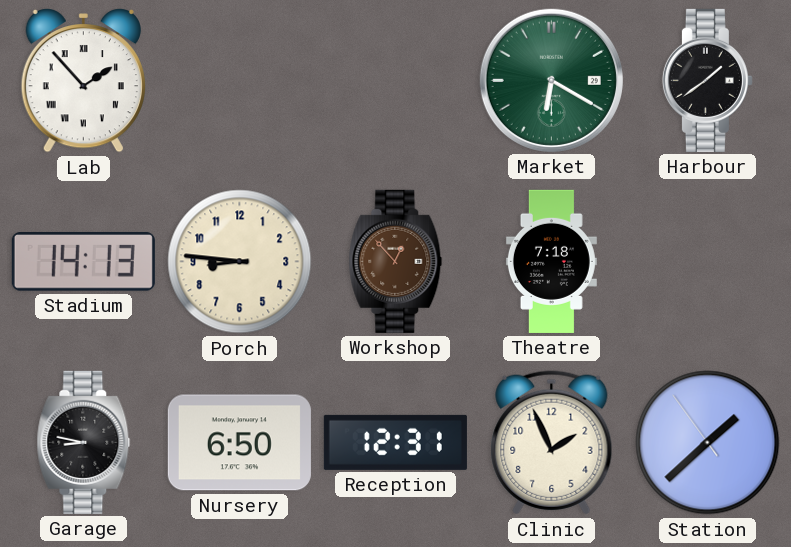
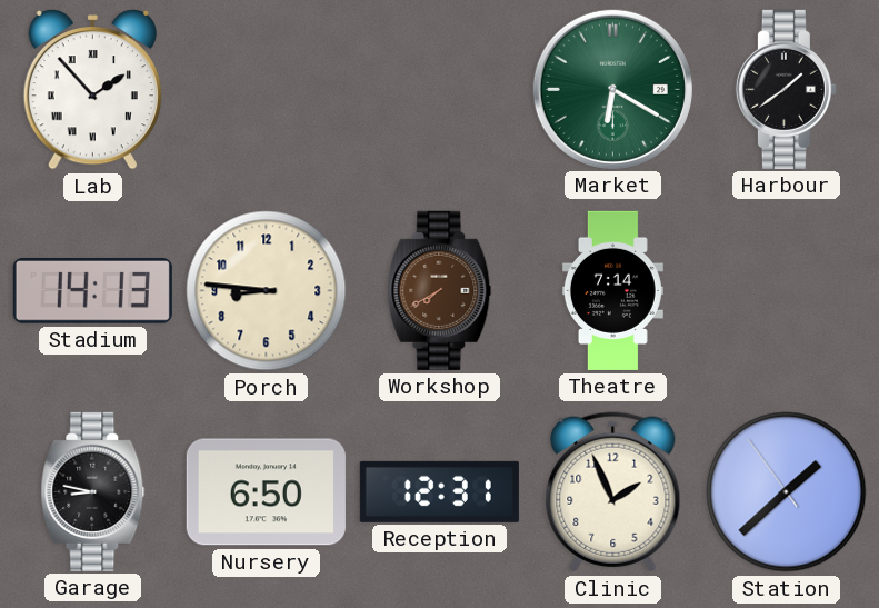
Workshop: 12:53 -> 7:40
Theatre: 7:18 -> 7:14
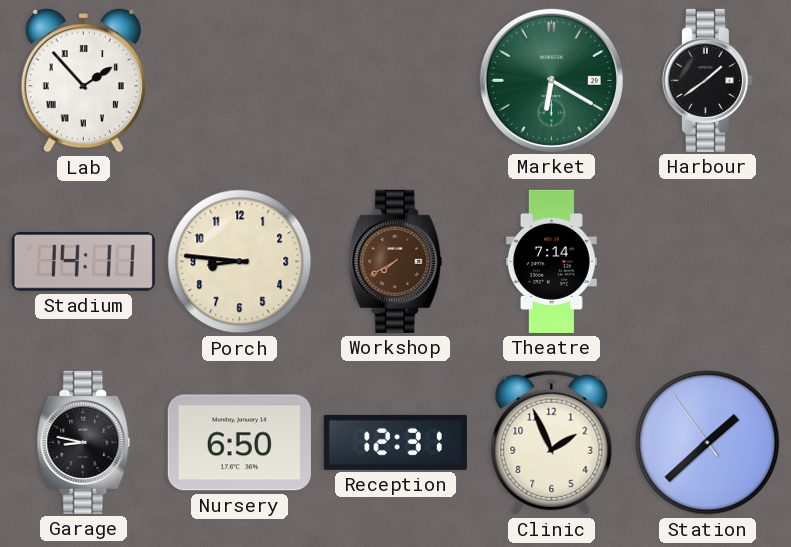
Stadium: 14:13 -> 14:11
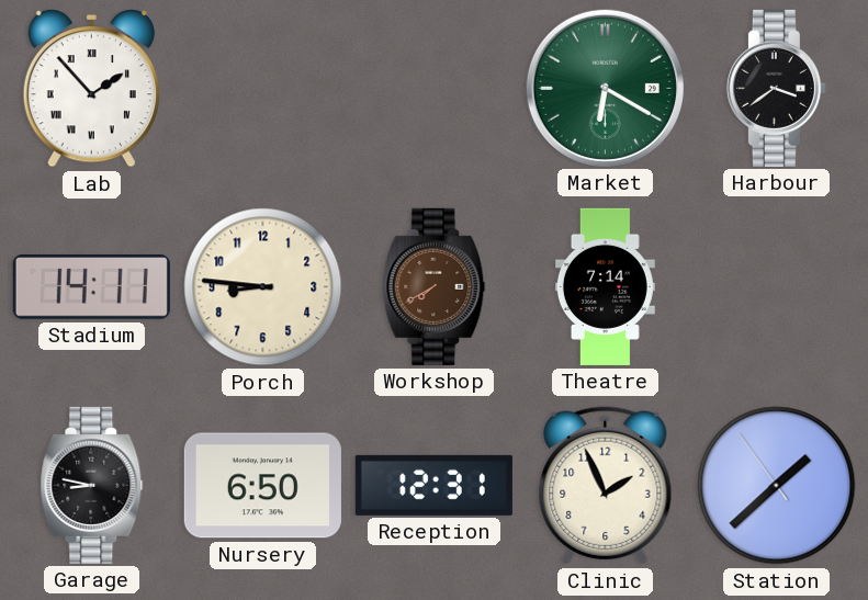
Harbour: 1:39 -> 3:39
